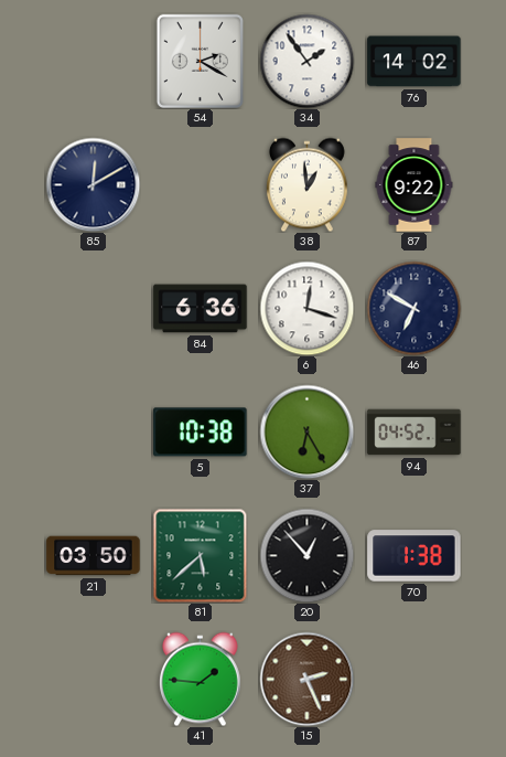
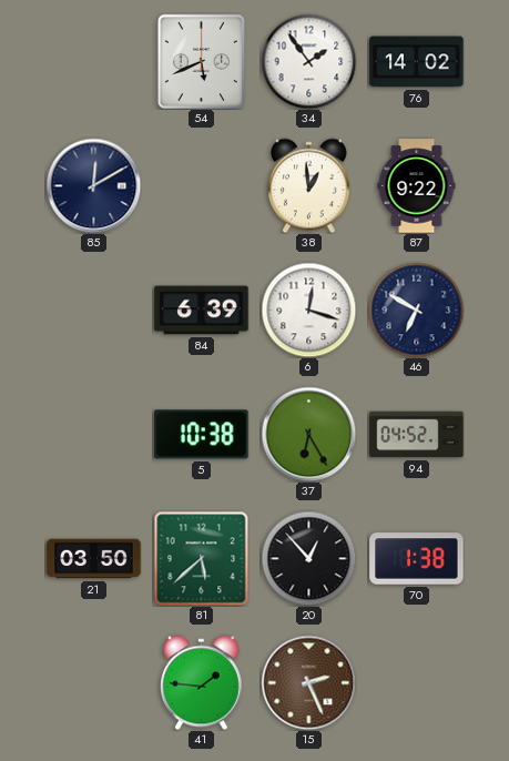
54: 2:20 -> 5:41
84: 6:36 -> 6:39
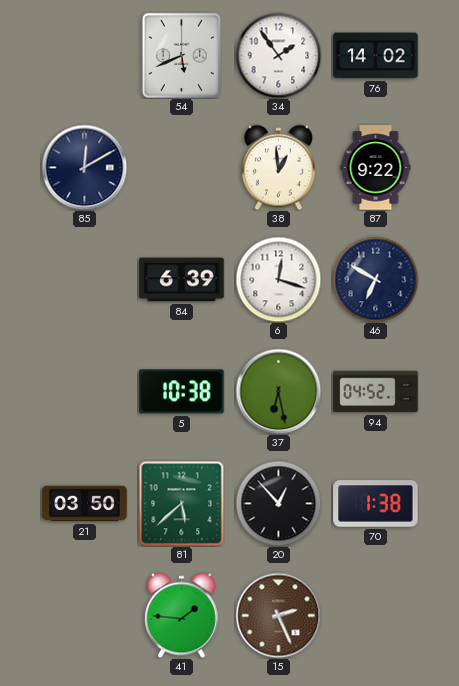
37: 6:25 -> 6:28
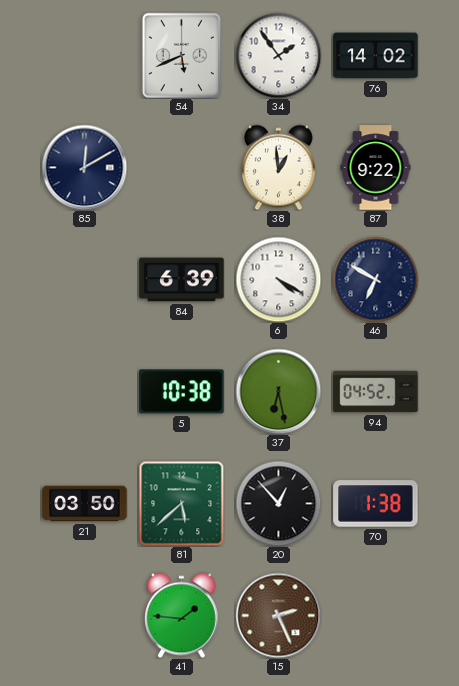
6: 12:18 -> 4:20
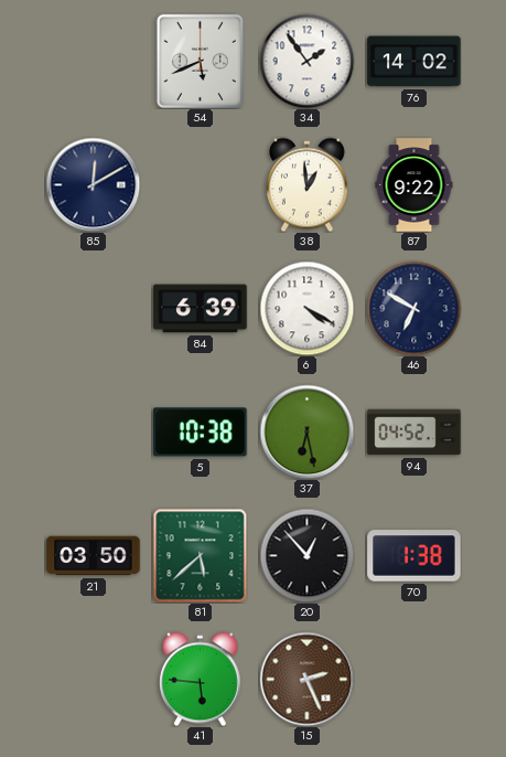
41: 1:46 -> 5:46
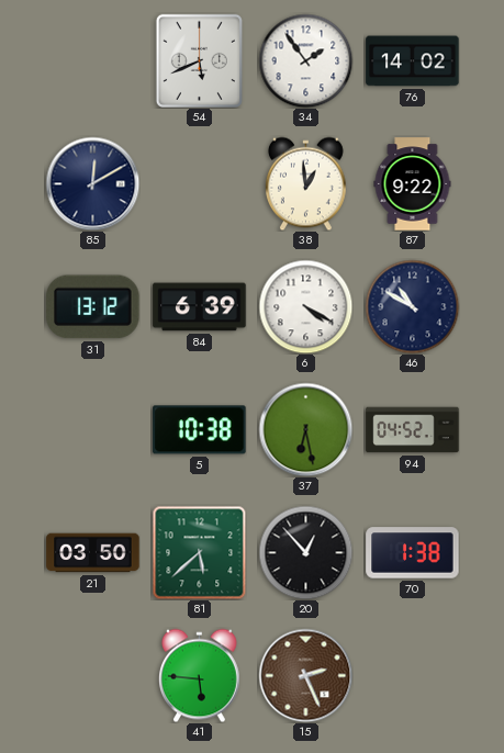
31: none -> 13:12
46: 6:50 -> 10:50
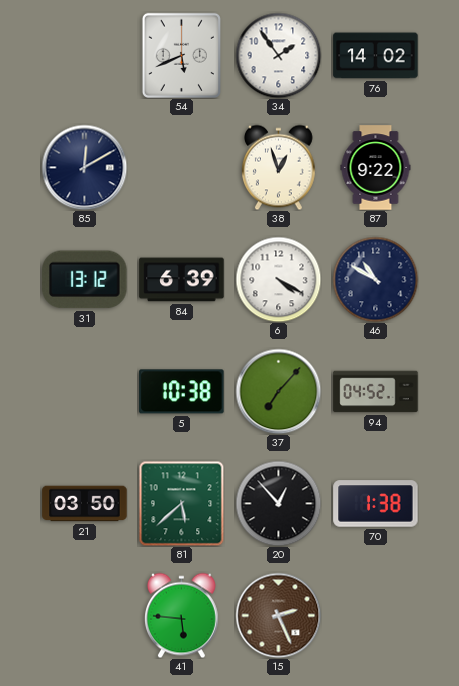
38: 12:59 -> 12:57
37: 6:28 -> 7:07
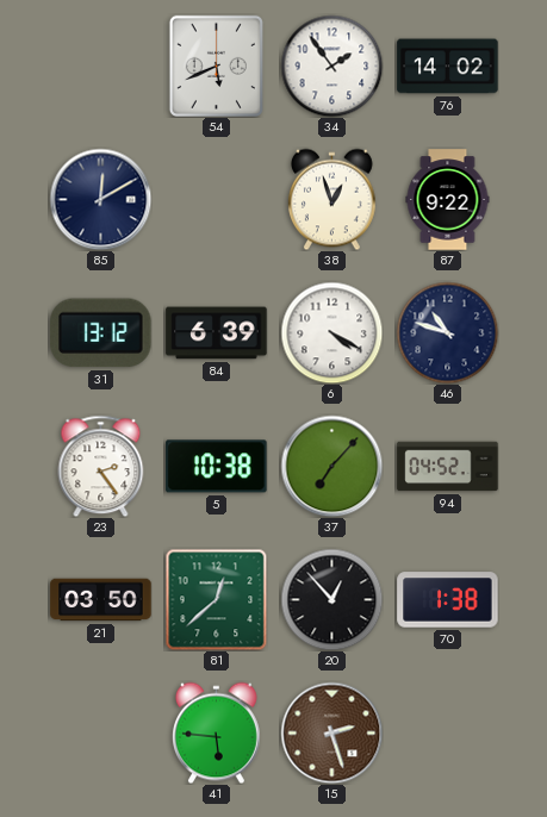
46: 10:50 -> 10:48
23: none -> 2:24
81: 5:38 -> 12:38
15: 2:26 -> 2:27
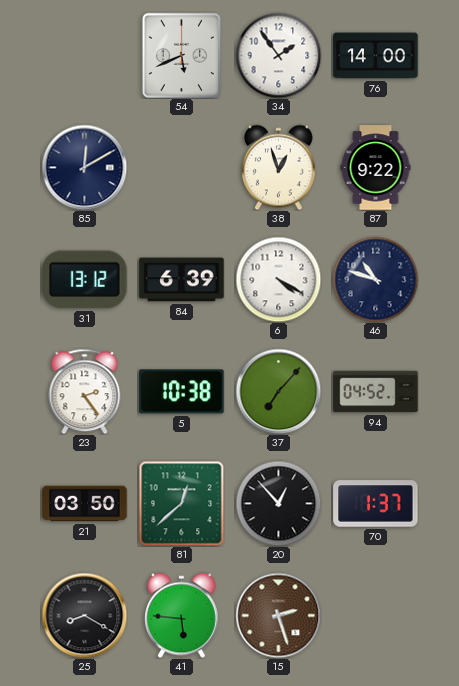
76: 14:02 -> 14:00
70: 1:38 -> 1:37
25: none -> 8:20
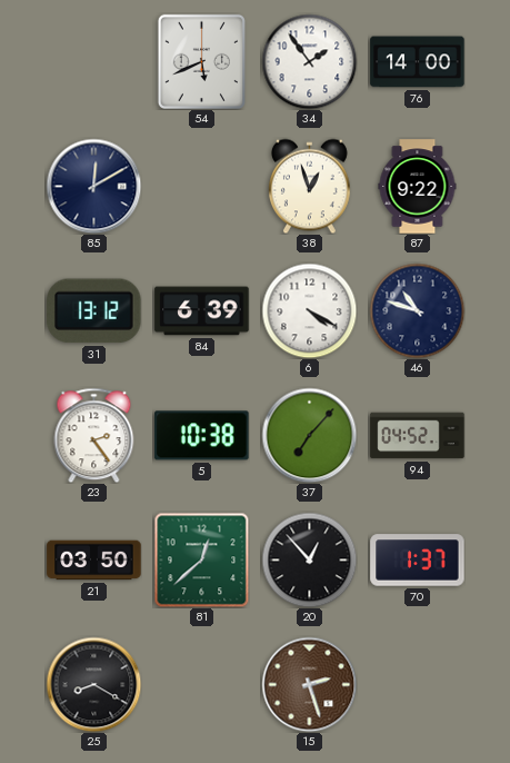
41: 5:46 -> none
